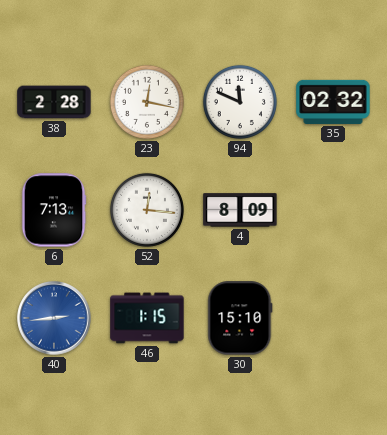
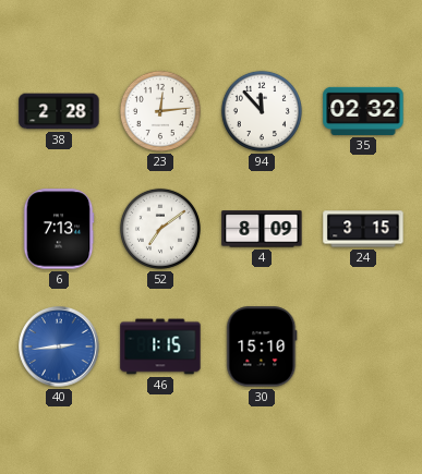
23: 12:17 -> 12:14
94: 11:49 -> 11:53
52: 12:16 -> 7:09
24: none -> 3:15
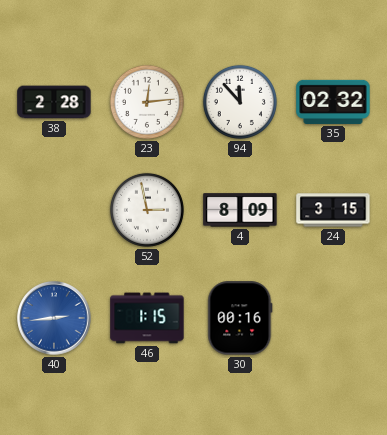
6: 7:13 -> none
52: 7:09 -> 2:58
30: 15:10 -> 00:16
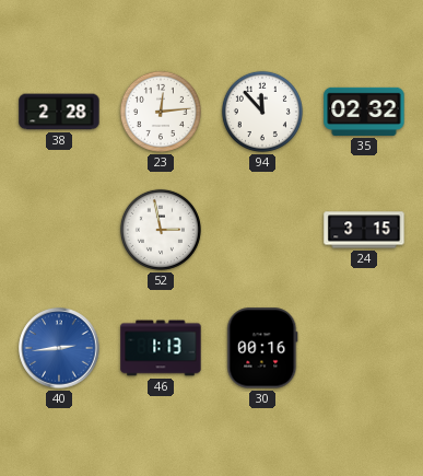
4: 8:09 -> none
46: 1:15 -> 1:13
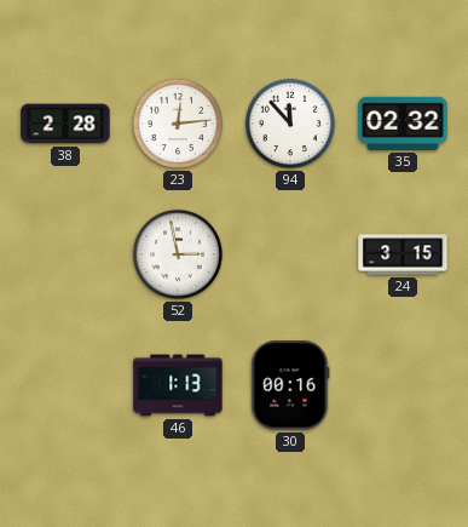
40: 2:44 -> none
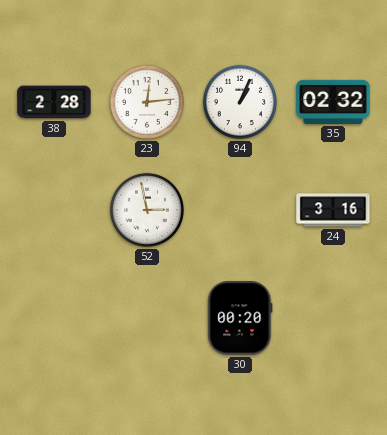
94: 11:53 -> 1:04
24: 3:15 -> 3:16
46: 1:13 -> none
30: 00:16 -> 00:20
